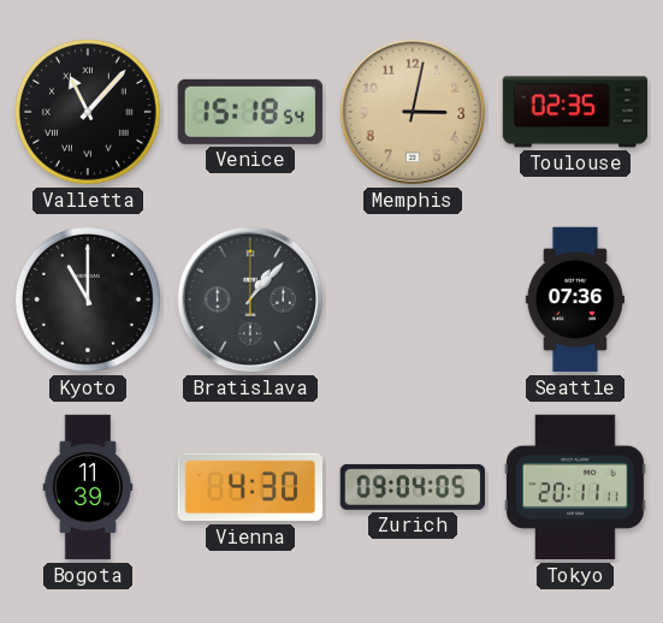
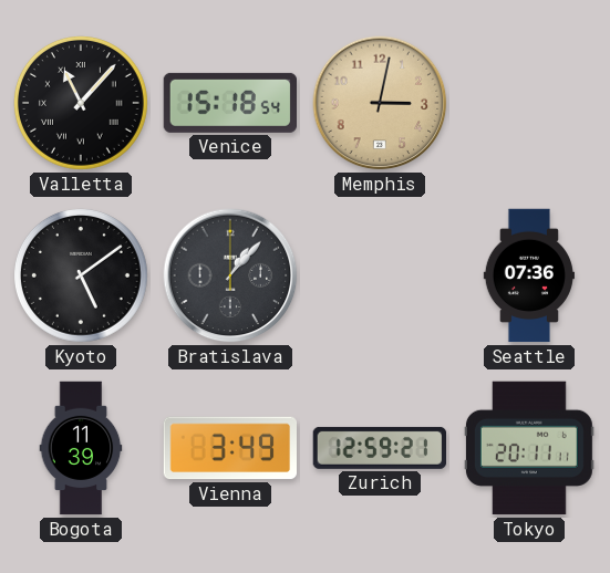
Toulouse: 02:35 -> none
Kyoto: 11:00 -> 5:09
Vienna: 4:30 -> 3:49
Zurich: 09:04 -> 12:59
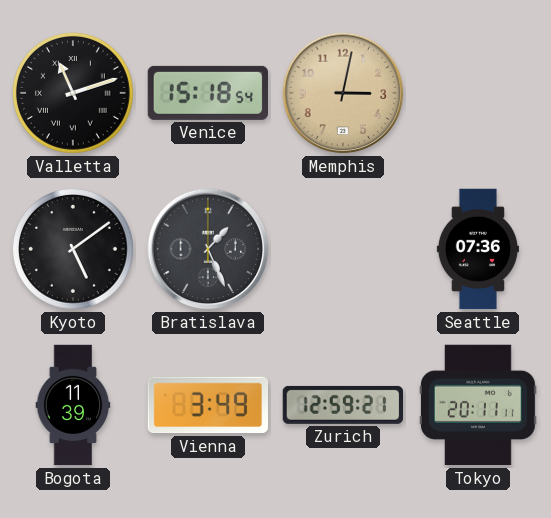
Valletta: 11:07 -> 11:12
Bratislava: 1:07 -> 1:26
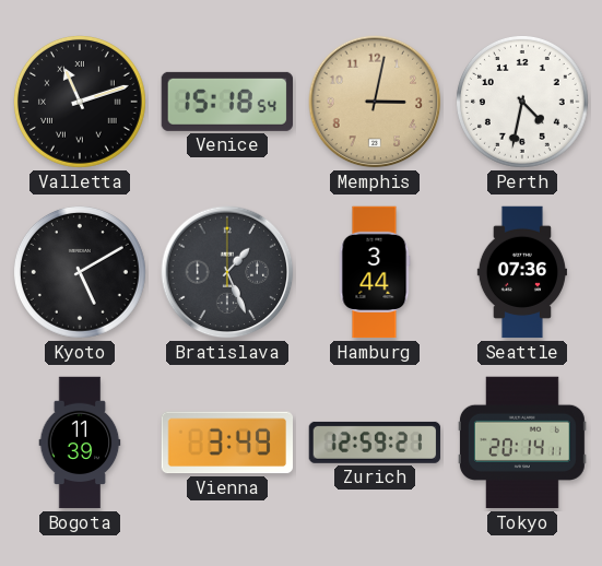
Perth: none -> 4:32
Kyoto: 5:09 -> 5:10
Hamburg: none -> 3:44
Tokyo: 20:11 -> 20:14
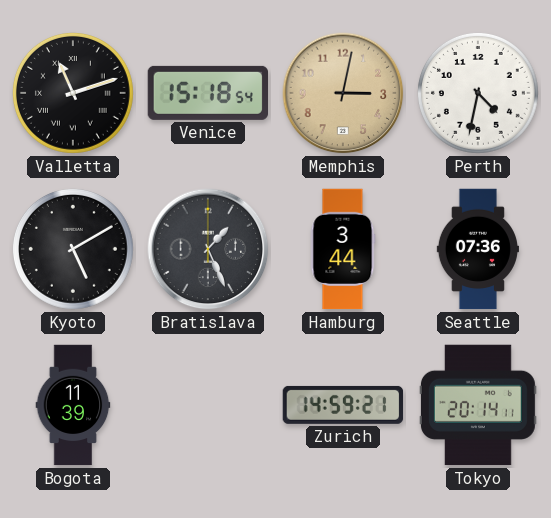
Vienna: 3:49 -> none
Zurich: 12:59 -> 14:59
